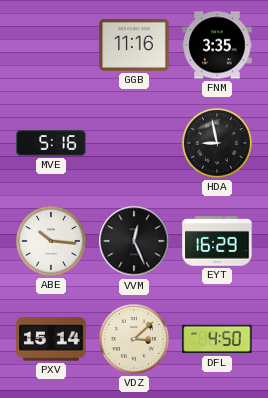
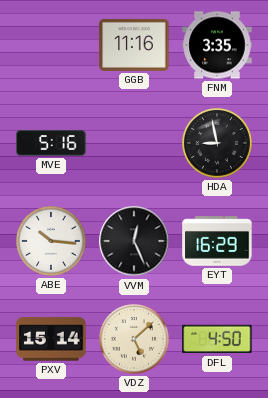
VDZ: 3:08 -> 5:08
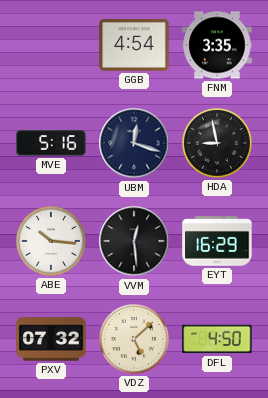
GGB: 11:16 -> 4:54
UBM: none -> 12:18
VVM: 12:26 -> 12:29
PXV: 15:14 -> 07:32
